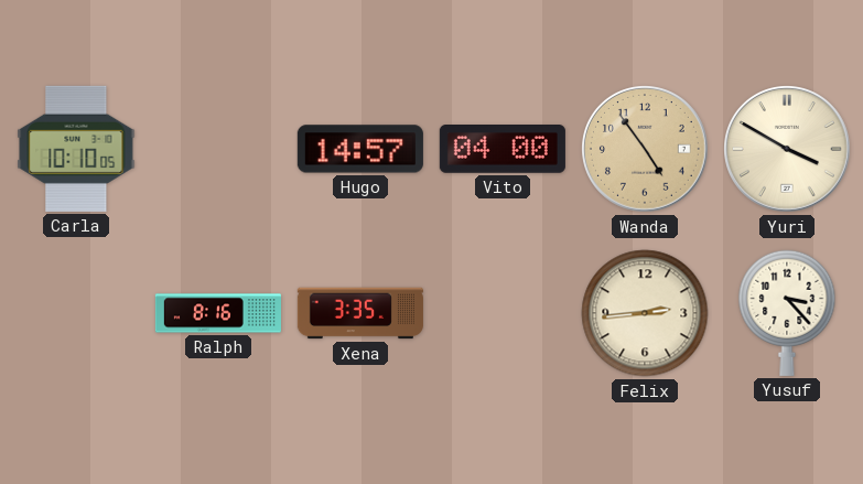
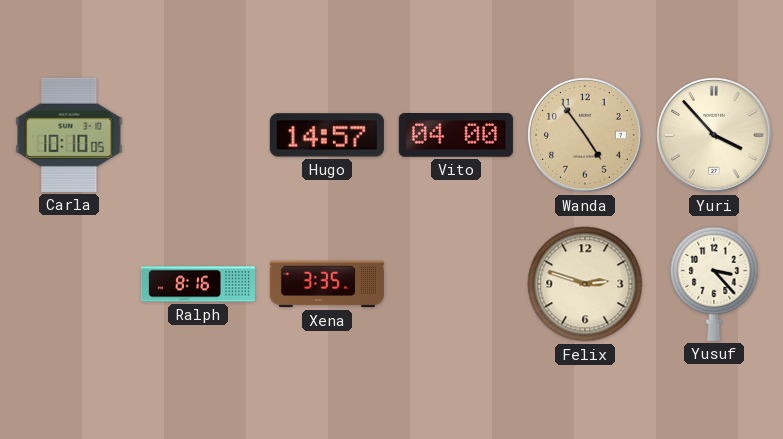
Yuri: 3:50 -> 3:53
Felix: 2:44 -> 2:48
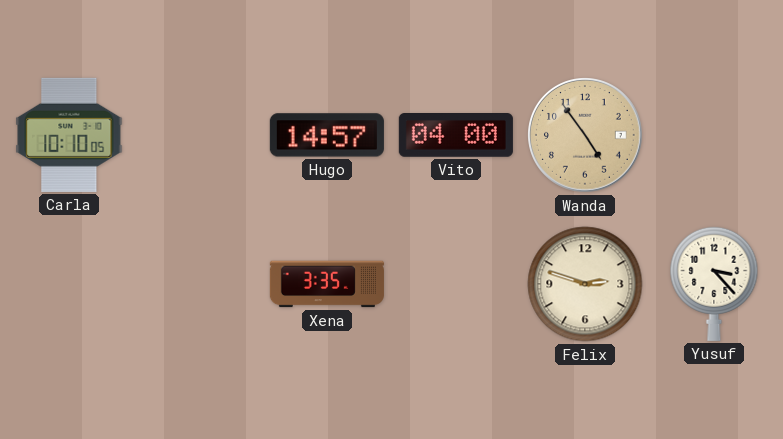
Yuri: 3:53 -> none
Ralph: 8:16 -> none
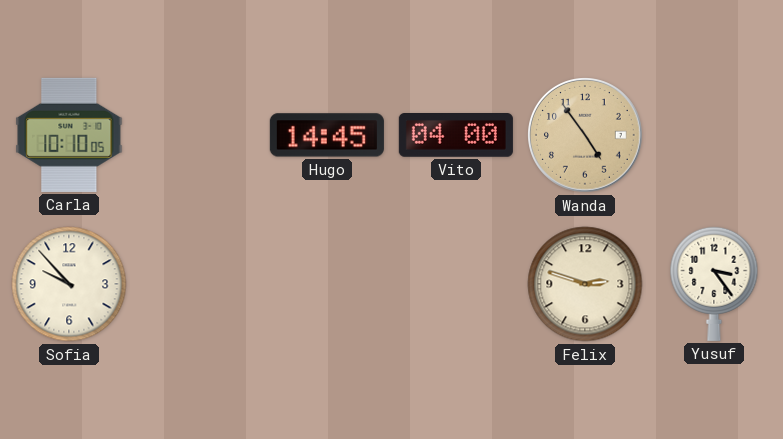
Hugo: 14:57 -> 14:45
Sofia: none -> 9:53
Xena: 3:35 -> none
Yusuf: 3:23 -> 3:24
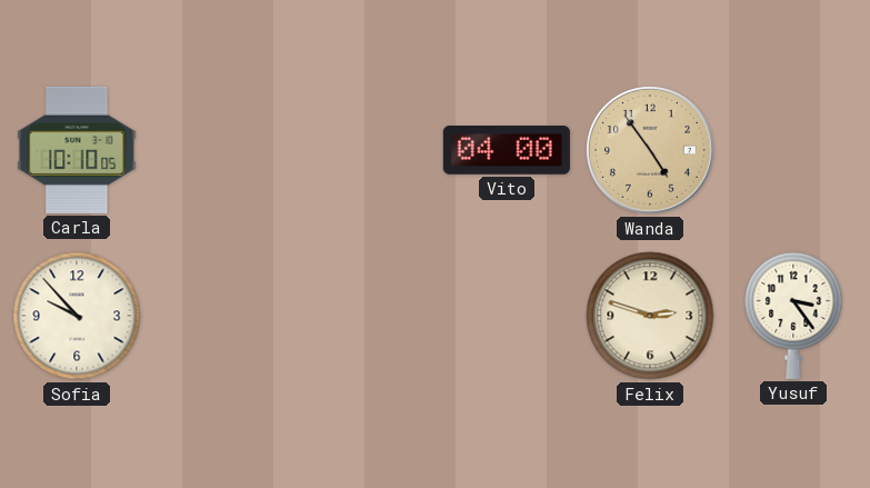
Hugo: 14:45 -> none
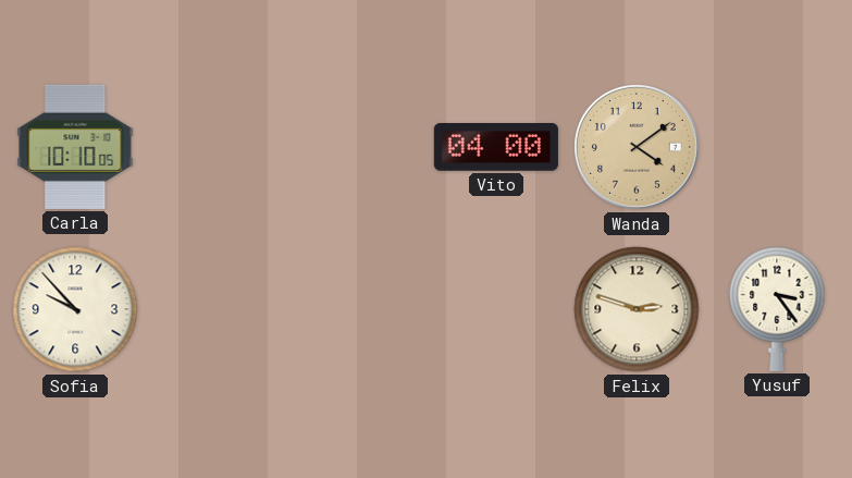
Wanda: 4:54 -> 4:09
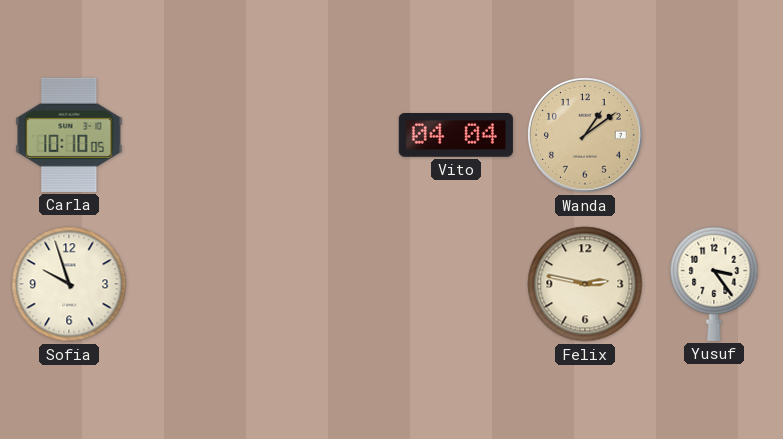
Vito: 04:00 -> 04:04
Wanda: 4:09 -> 1:09
Sofia: 9:53 -> 9:57
Felix: 2:48 -> 2:47
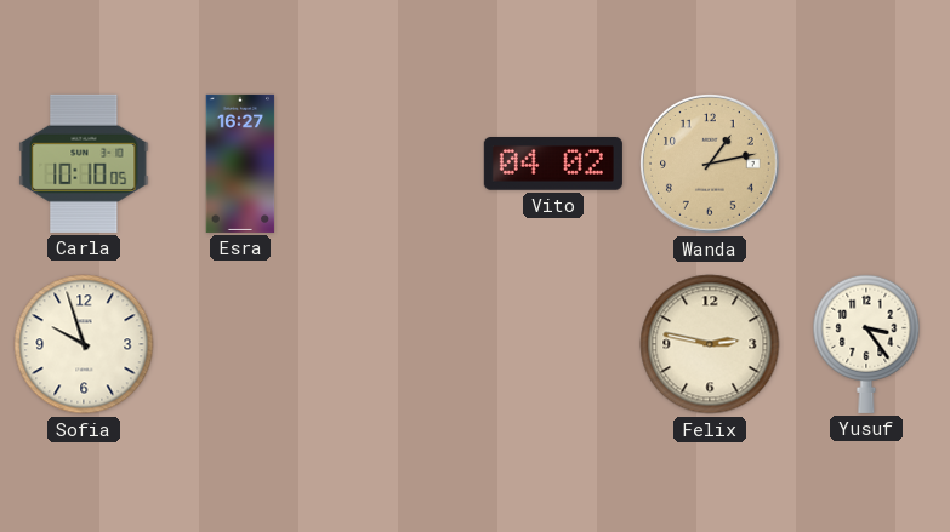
Esra: none -> 16:27
Vito: 04:04 -> 04:02
Wanda: 1:09 -> 1:13
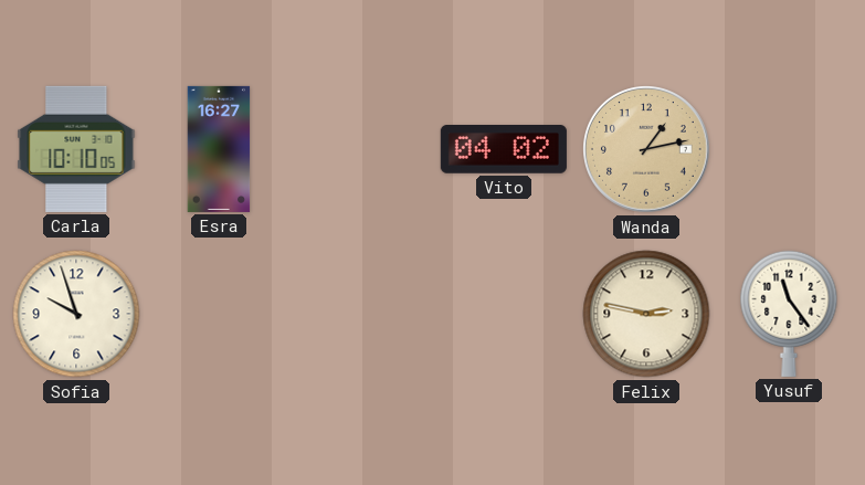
Yusuf: 3:24 -> 11:24
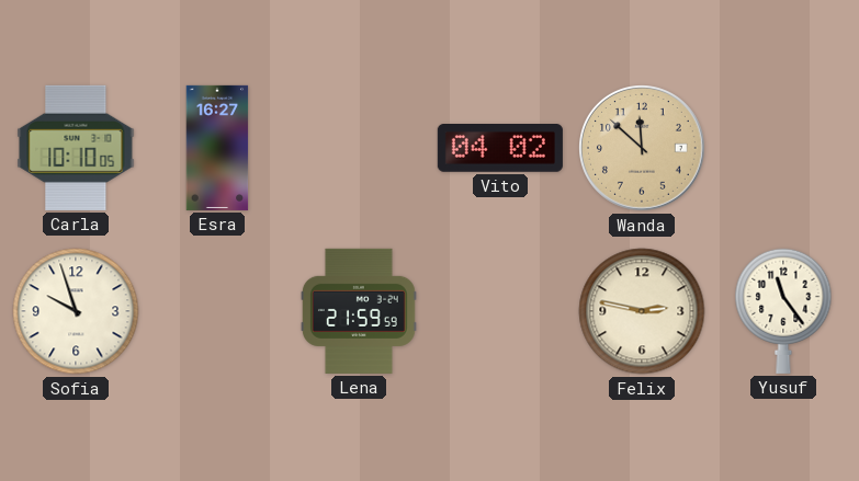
Wanda: 1:13 -> 11:52
Lena: none -> 21:59
